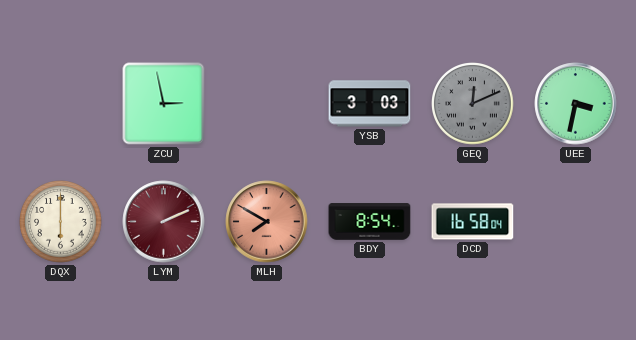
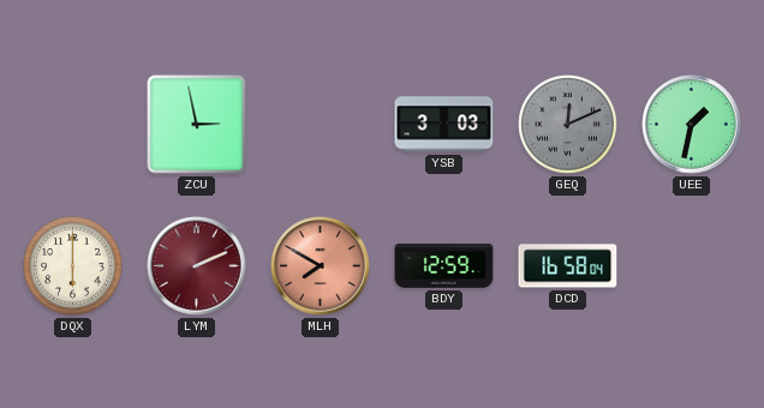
UEE: 3:32 -> 1:32
BDY: 8:54 -> 12:59
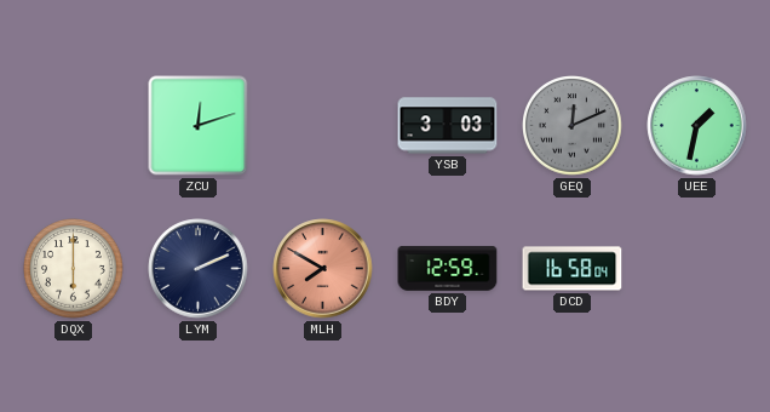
ZCU: 2:58 -> 12:12
LYM dial: burgundy -> navy
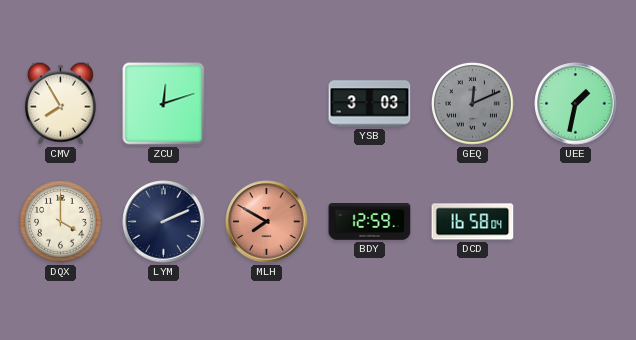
CMV: none -> 7:55
DQX: 6:00 -> 4:00
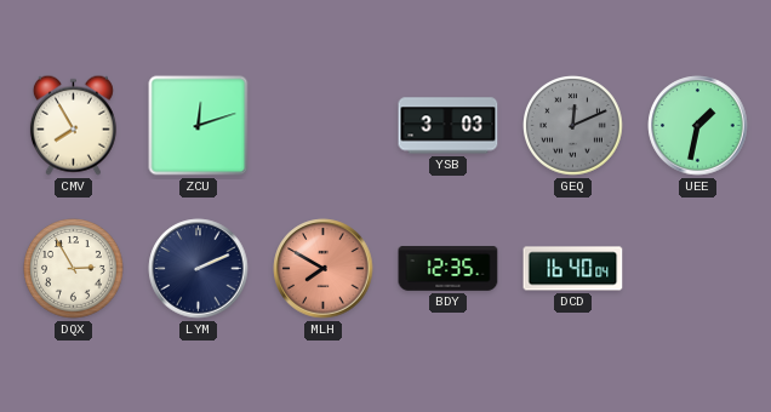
DQX: 4:00 -> 2:55
BDY: 12:59 -> 12:35
DCD: 16:58 -> 16:40
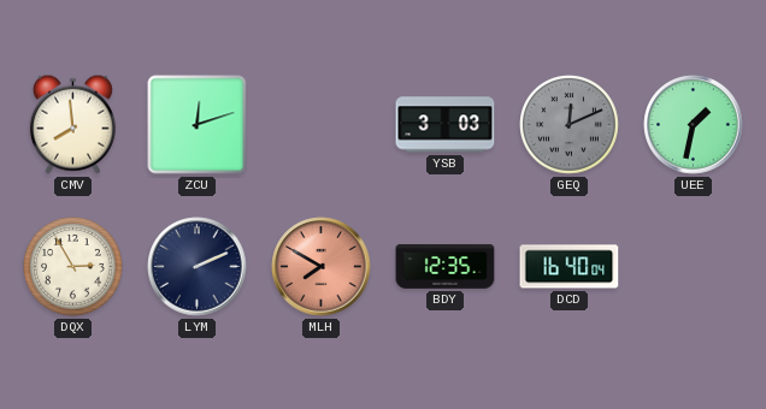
CMV: 7:55 -> 7:59
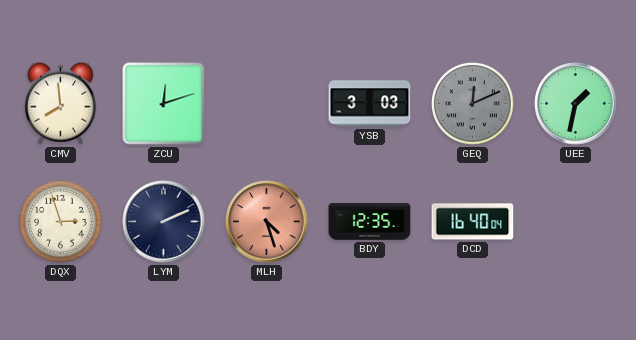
DQX: 2:55 -> 2:57
MLH: 7:50 -> 4:27
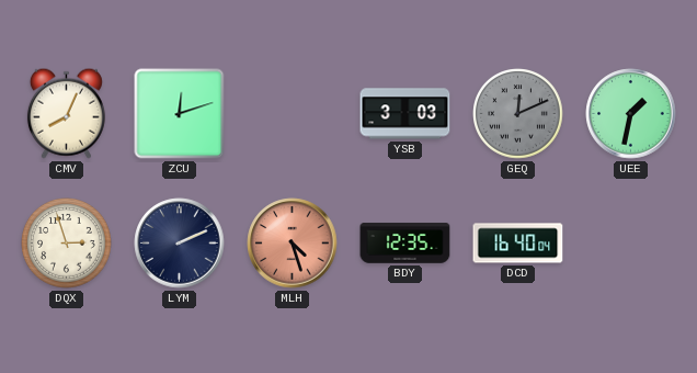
CMV: 7:59 -> 8:04
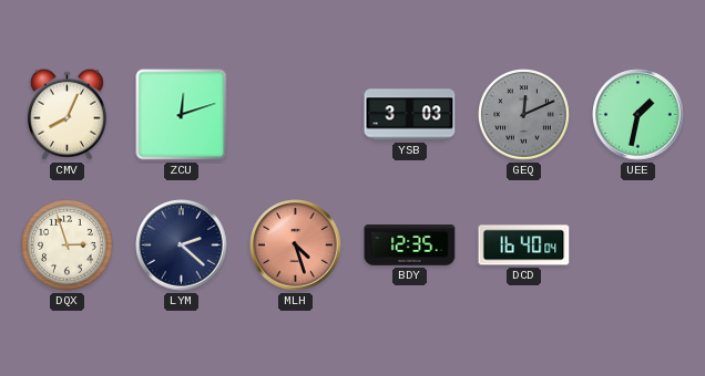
LYM: 2:11 -> 2:22
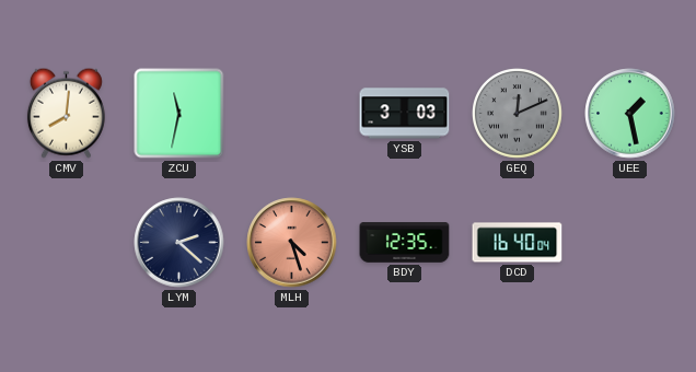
CMV: 8:04 -> 8:01
ZCU: 12:12 -> 11:32
UEE: 1:32 -> 1:28
DQX: 2:57 -> none
